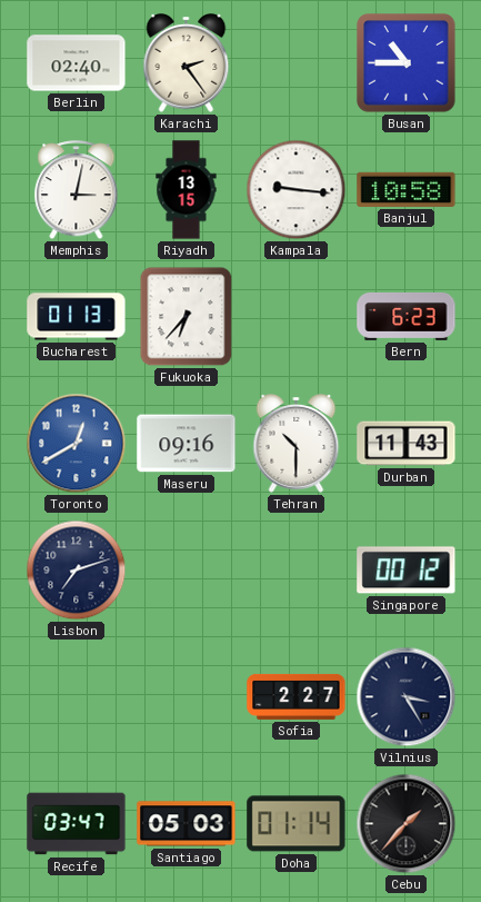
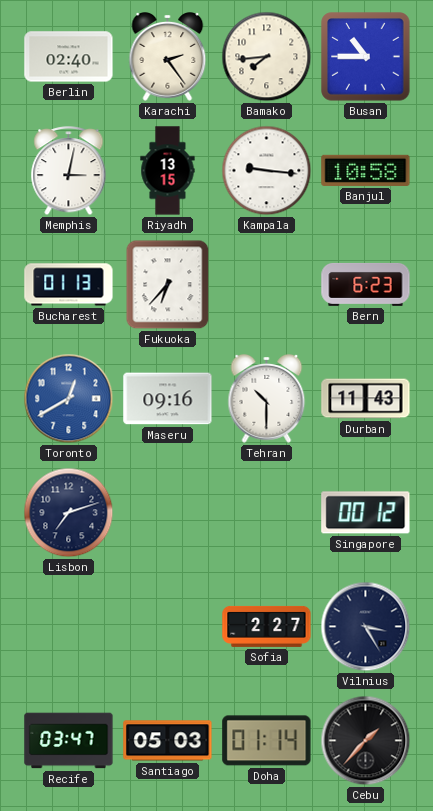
Bamako: none -> 7:44
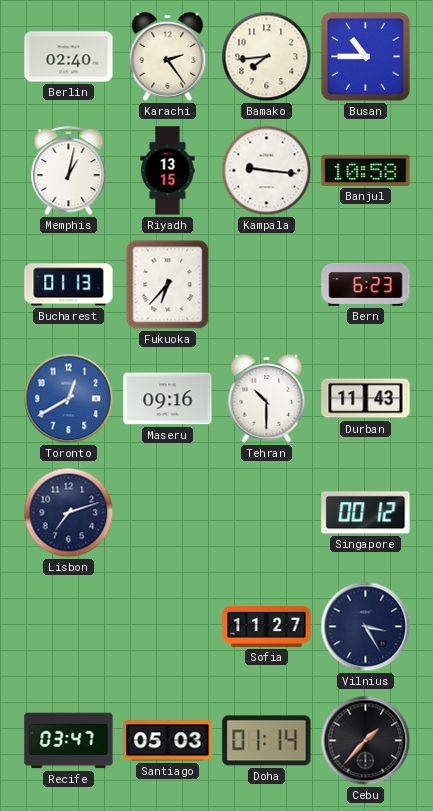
Memphis: 3:02 -> 1:02
Sofia: 2:27 -> 11:27
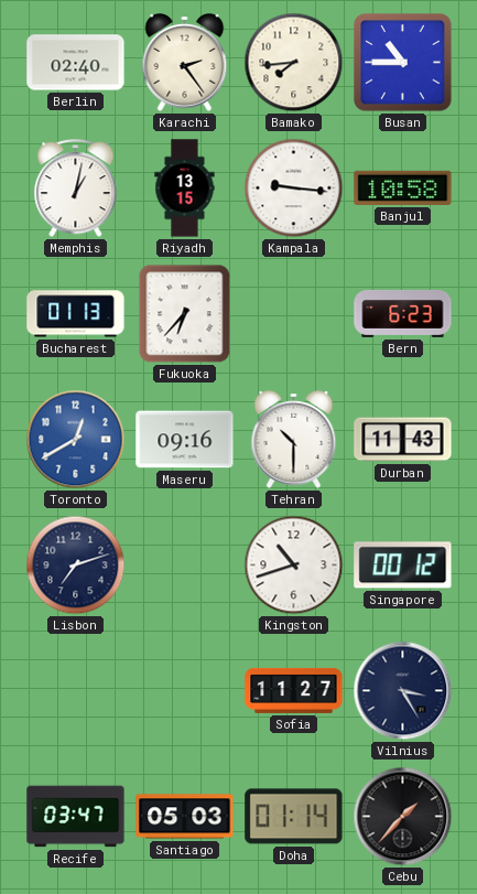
Kingston: none -> 10:42
